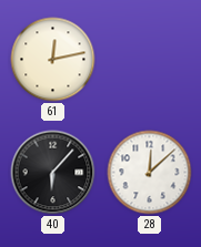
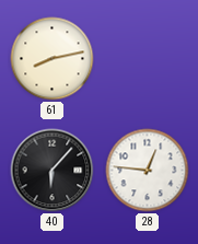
61: 12:13 -> 8:13
28: 12:08 -> 12:46
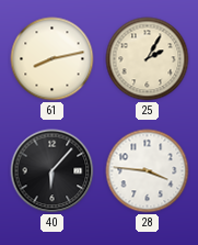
25: none -> 2:05
28: 12:46 -> 3:46
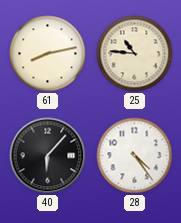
25: 2:05 -> 10:46
28: 3:46 -> 4:24
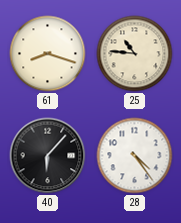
61: 8:13 -> 8:18
